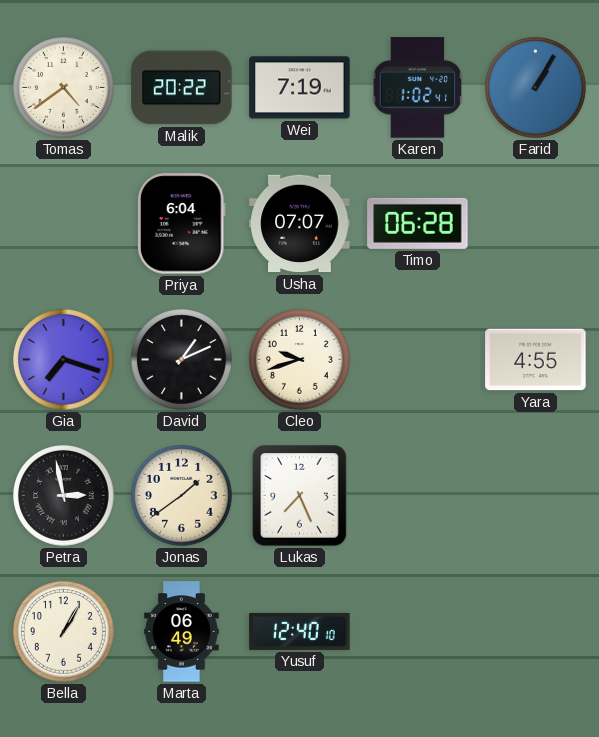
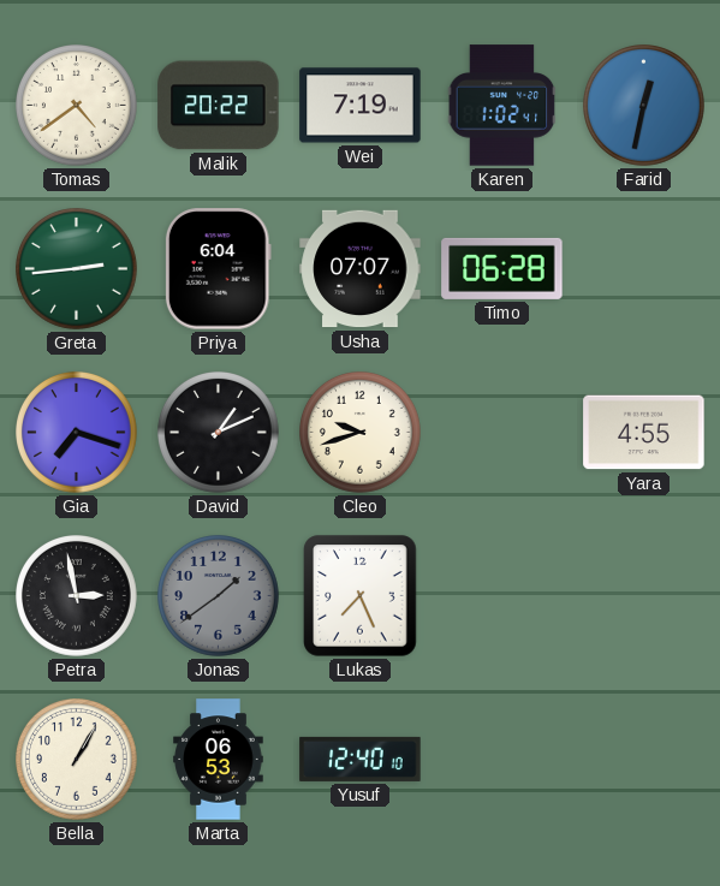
Farid: 1:05 -> 12:32
Greta: none -> 2:44
Jonas dial: cream -> grey
Marta: 06:49 -> 06:53
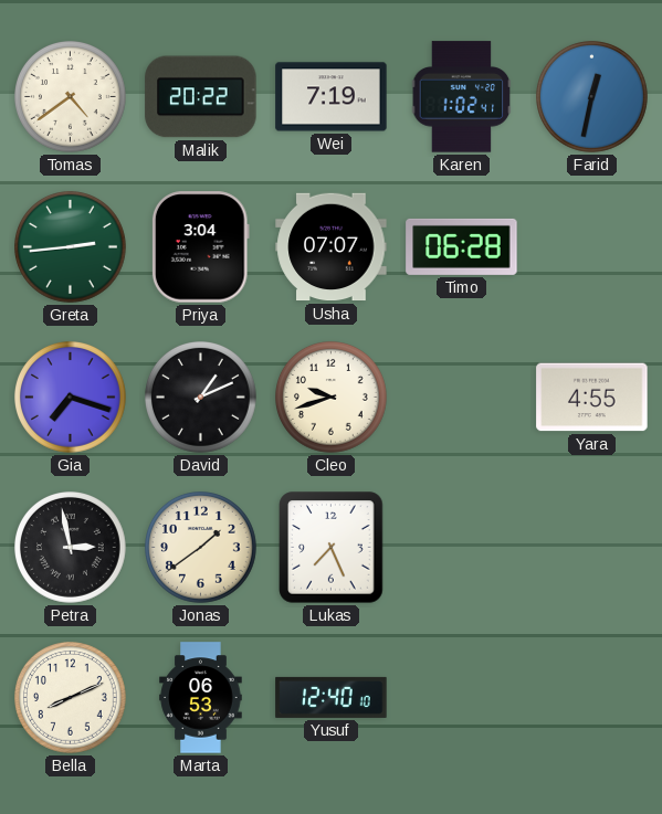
Priya: 6:04 -> 3:04
Jonas dial: grey -> cream
Bella: 1:05 -> 8:11
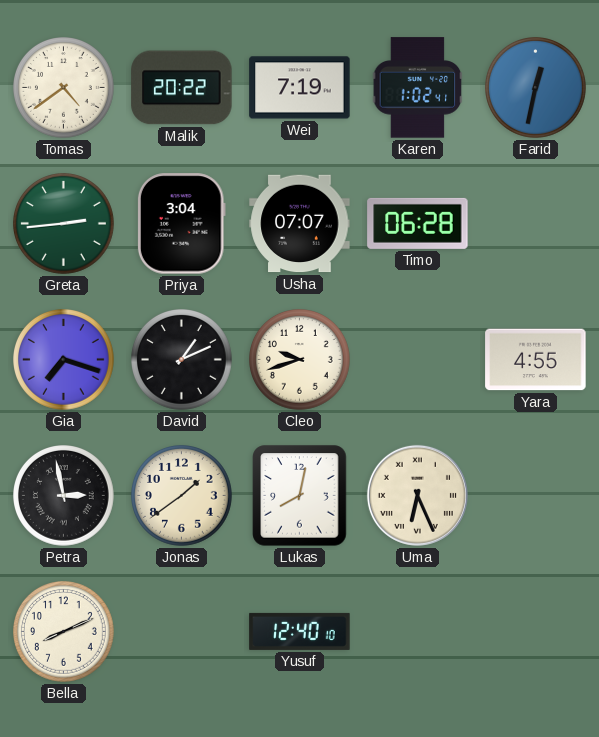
Lukas: 7:26 -> 8:02
Uma: none -> 6:26
Marta: 06:53 -> none
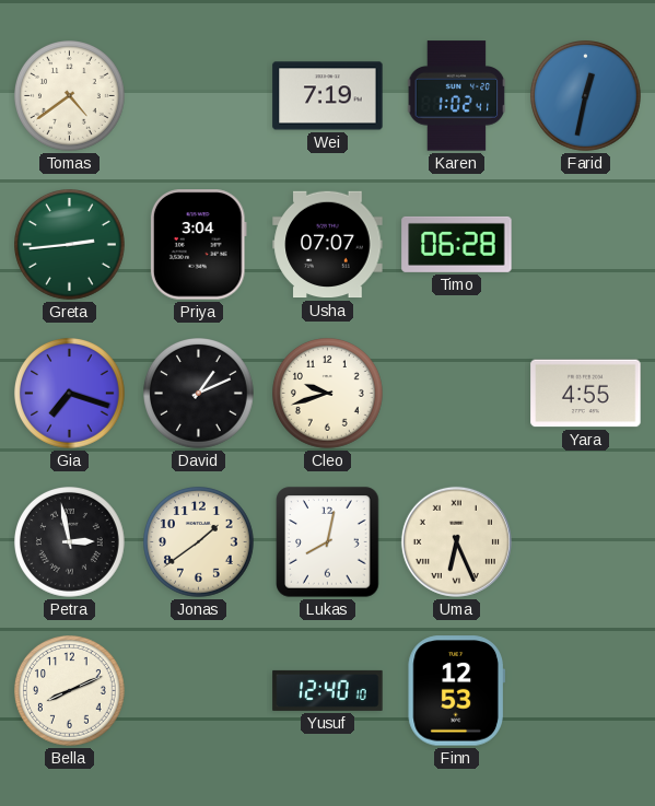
Malik: 20:22 -> none
Finn: none -> 12:53
